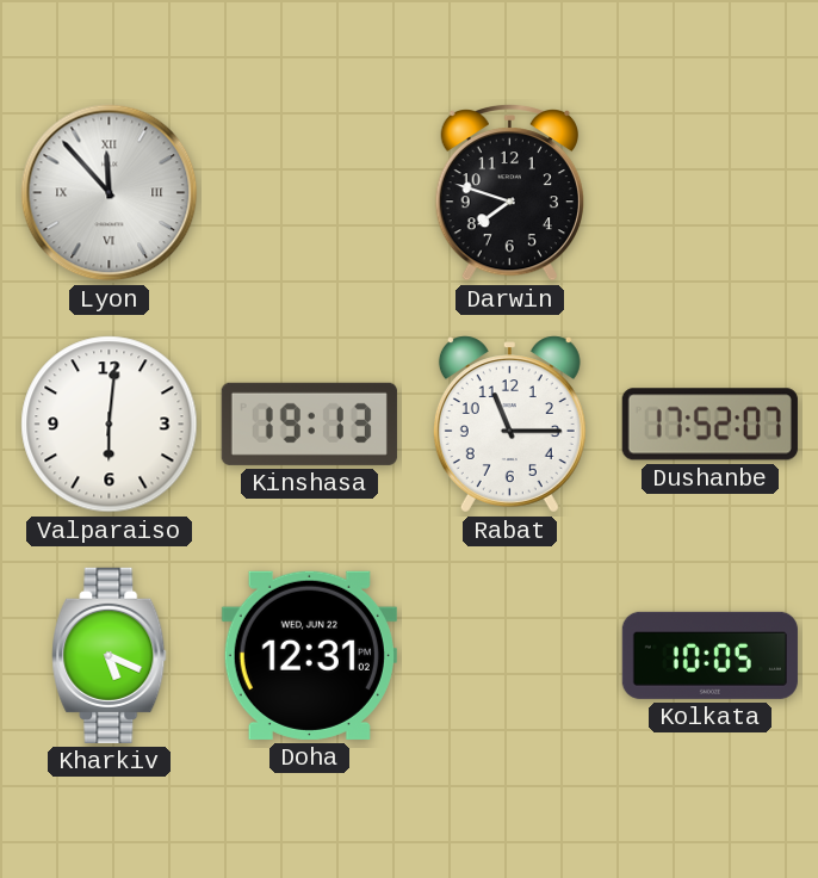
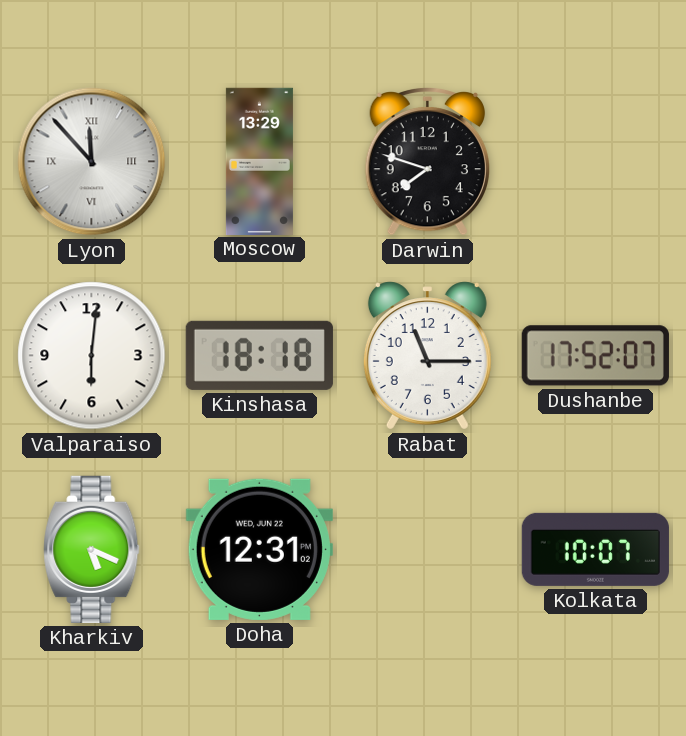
Moscow: none -> 13:29
Kinshasa: 19:13 -> 18:18
Kolkata: 10:05 -> 10:07
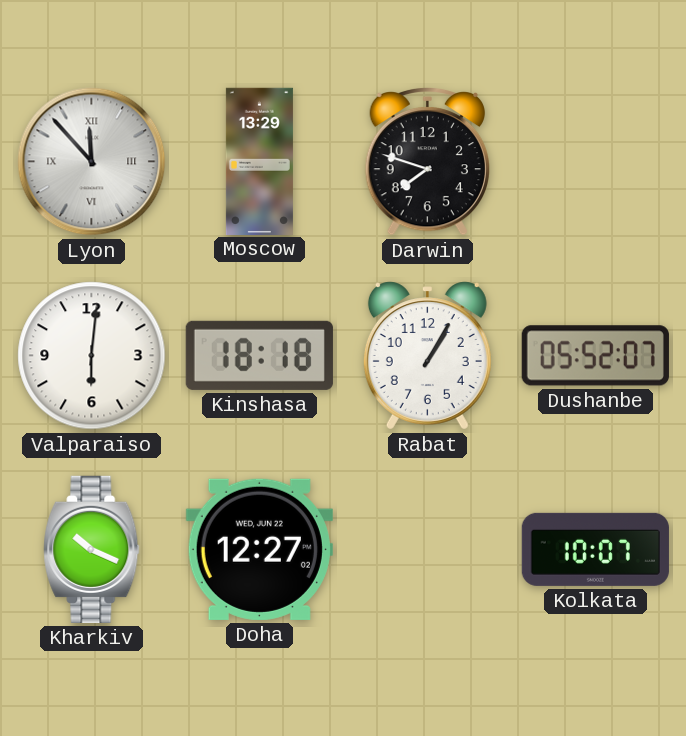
Rabat: 11:15 -> 1:05
Dushanbe: 17:52 -> 05:52
Kharkiv: 5:19 -> 10:19
Doha: 12:31 -> 12:27
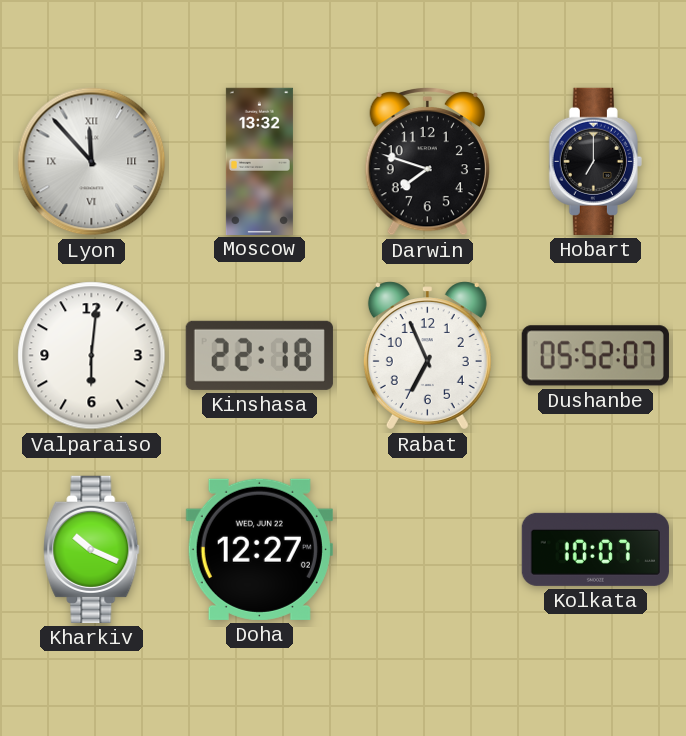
Moscow: 13:29 -> 13:32
Hobart: none -> 7:00
Kinshasa: 18:18 -> 22:18
Rabat: 1:05 -> 6:56
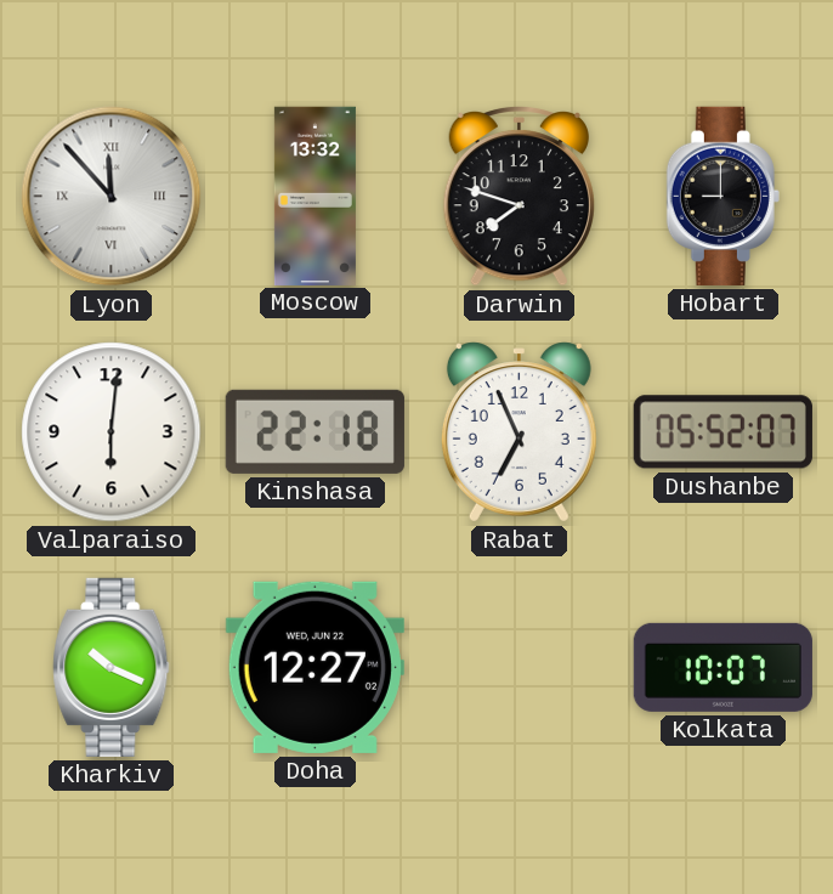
Hobart: 7:00 -> 9:00
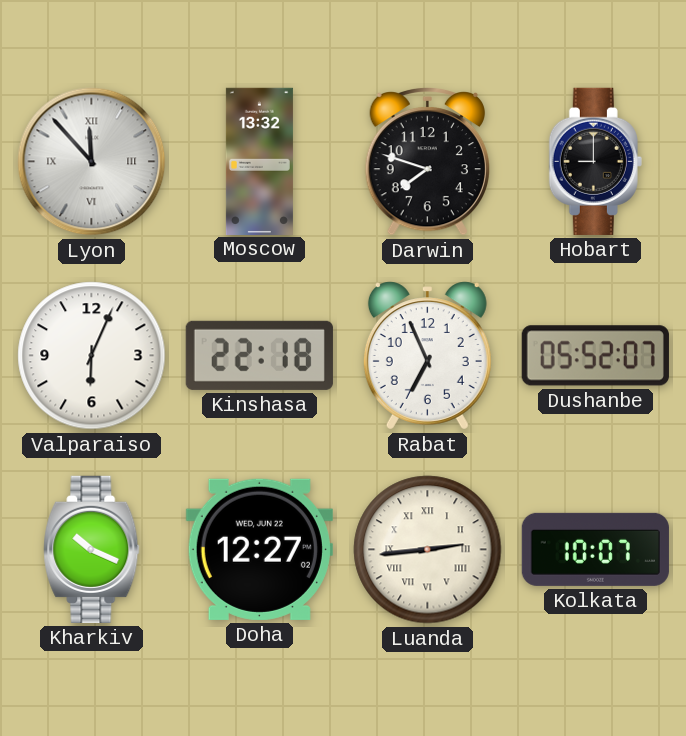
Valparaiso: 6:01 -> 6:04
Luanda: none -> 2:44
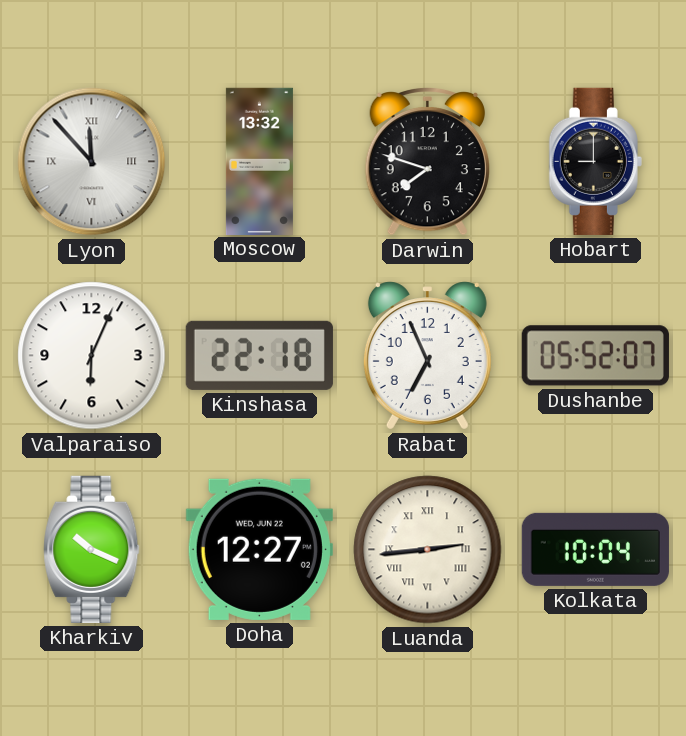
Kolkata: 10:07 -> 10:04
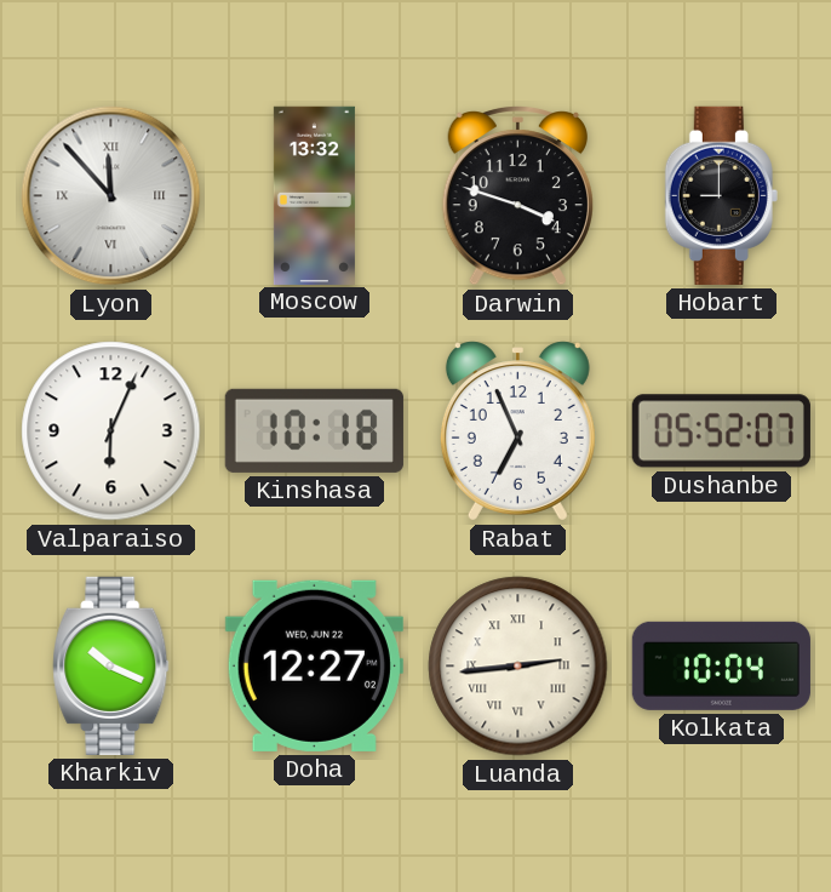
Darwin: 7:48 -> 3:48
Kinshasa: 22:18 -> 10:18
